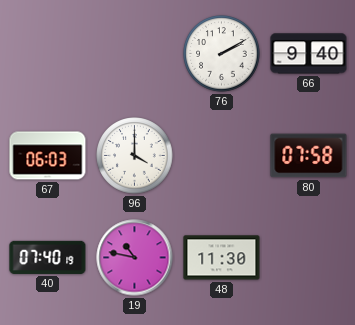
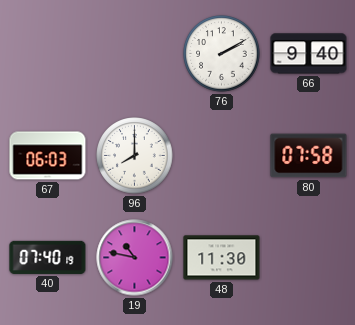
96: 4:00 -> 8:00
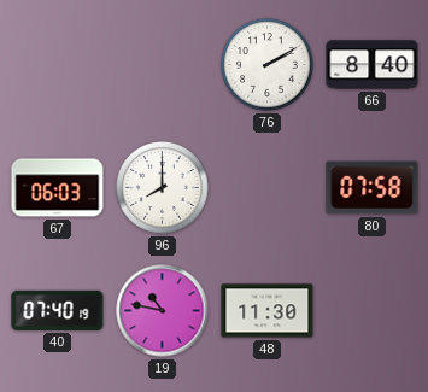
66: 9:40 -> 8:40
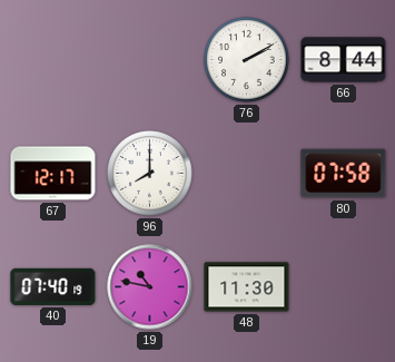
66: 8:40 -> 8:44
67: 06:03 -> 12:17
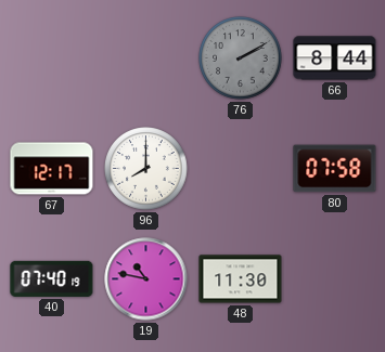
76 dial: white -> grey
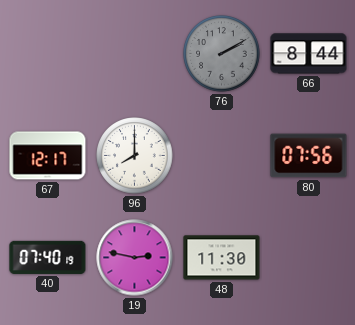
80: 07:58 -> 07:56
19: 10:47 -> 2:47
